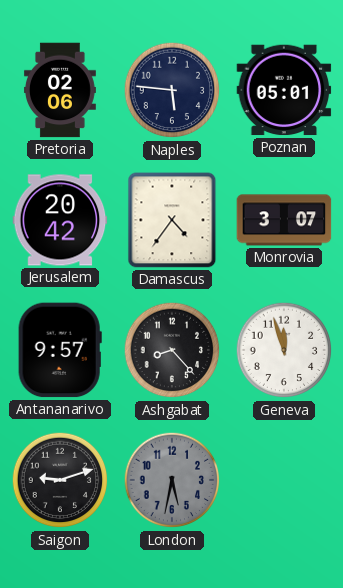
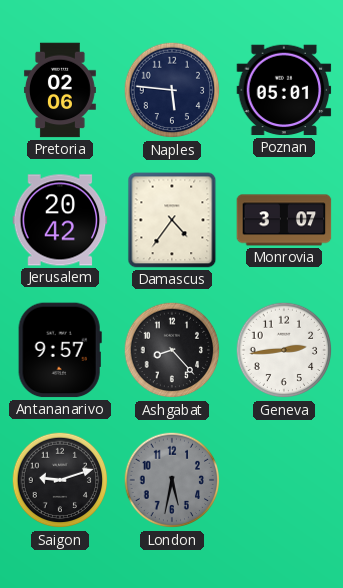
Geneva: 11:57 -> 2:44
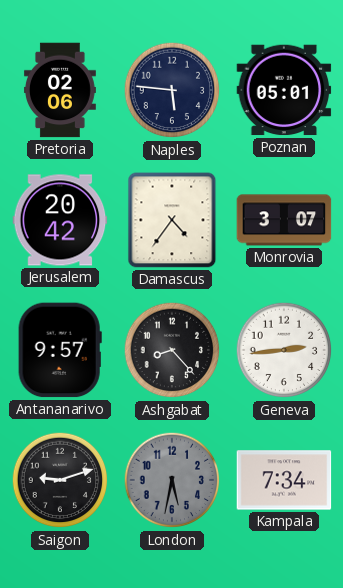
Kampala: none -> 7:34
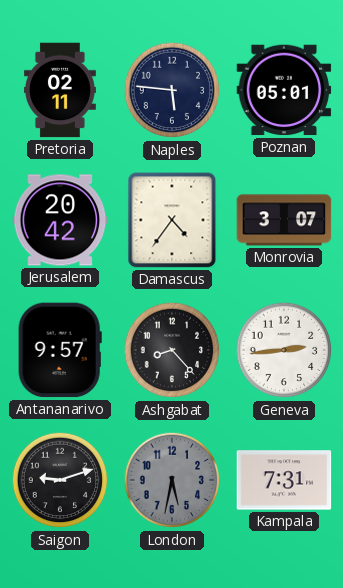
Pretoria: 02:06 -> 02:11
Kampala: 7:34 -> 7:31
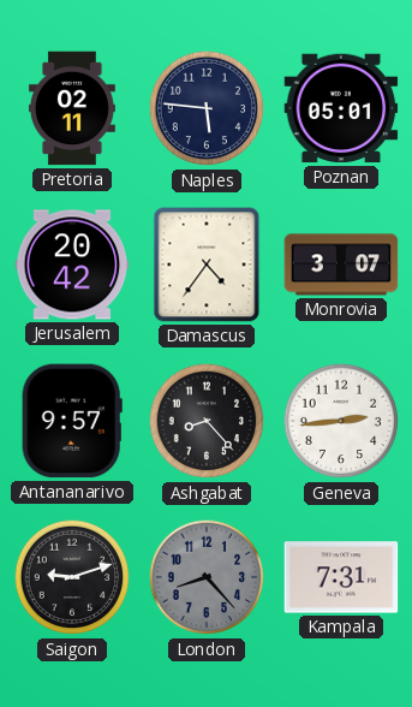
London: 5:32 -> 8:23
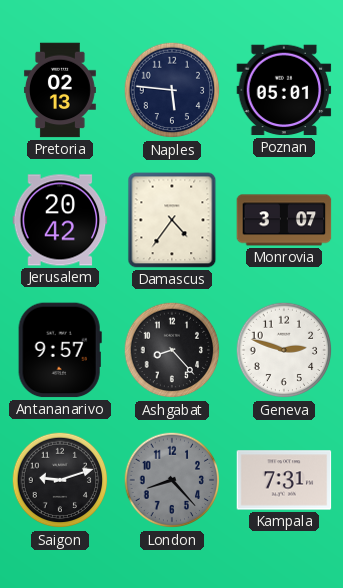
Pretoria: 02:11 -> 02:13
Geneva: 2:44 -> 2:48
